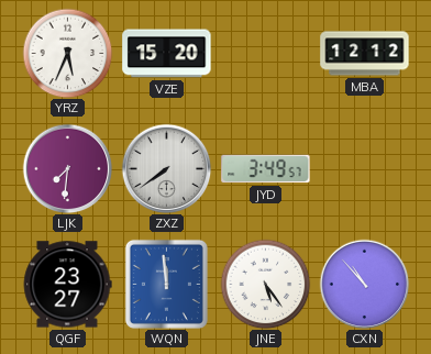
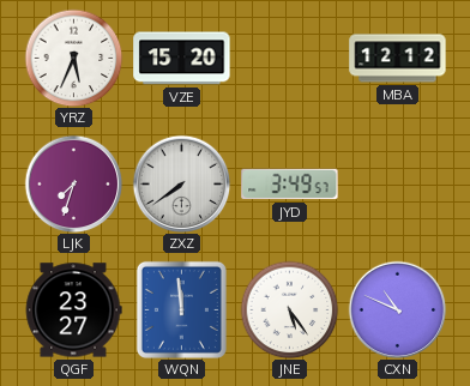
LJK: 7:31 -> 7:33
CXN: 10:53 -> 10:49
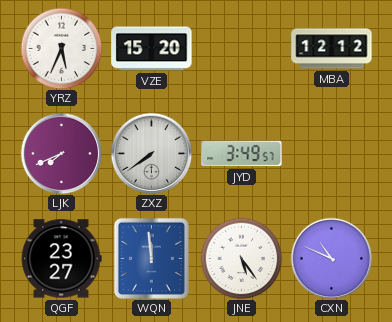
LJK: 7:33 -> 7:41
